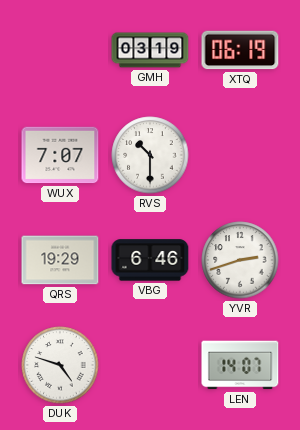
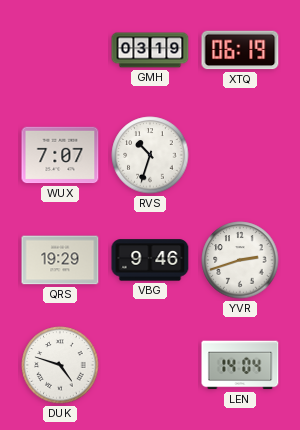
RVS: 10:30 -> 10:33
VBG: 6:46 -> 9:46
LEN: 14:07 -> 14:04
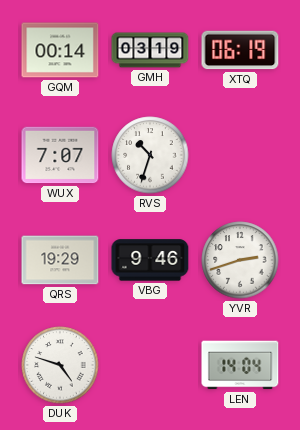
GQM: none -> 00:14
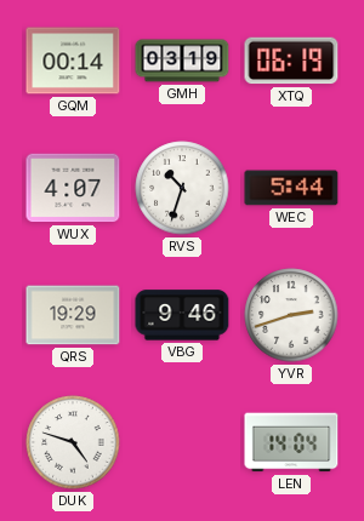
WUX: 7:07 -> 4:07
WEC: none -> 5:44
